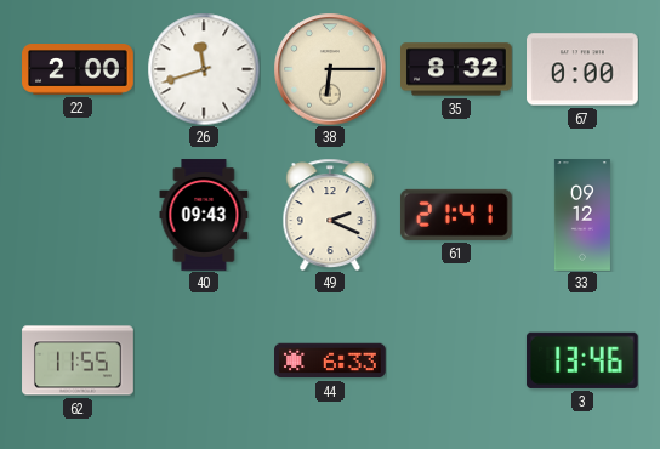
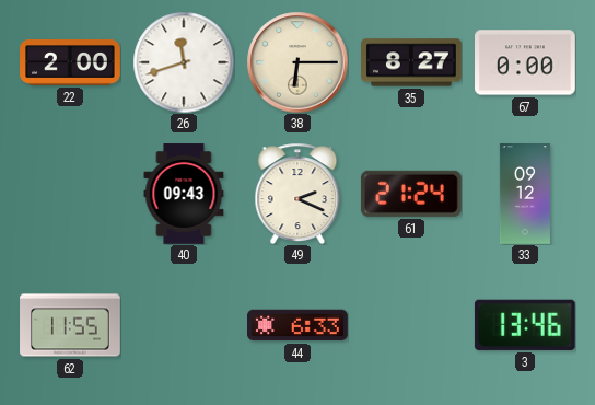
35: 8:32 -> 8:27
61: 21:41 -> 21:24
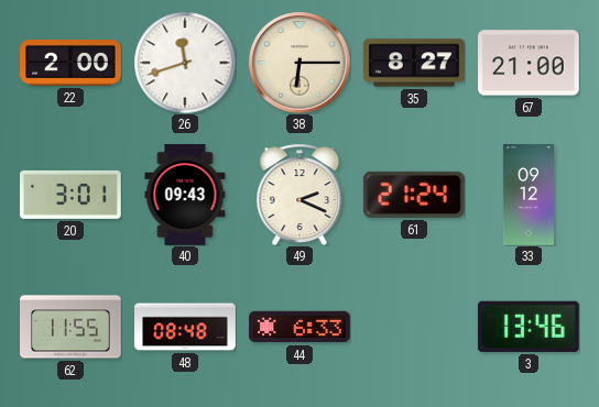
67: 0:00 -> 21:00
20: none -> 3:01
48: none -> 08:48
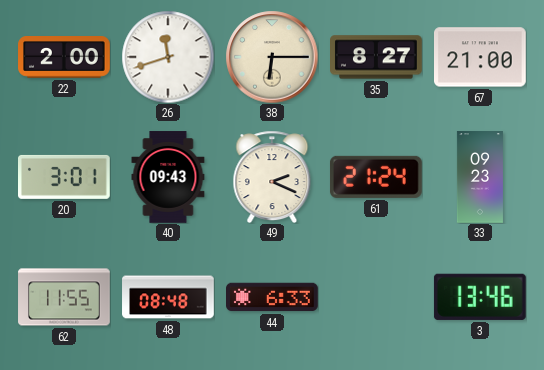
33: 09:12 -> 09:23
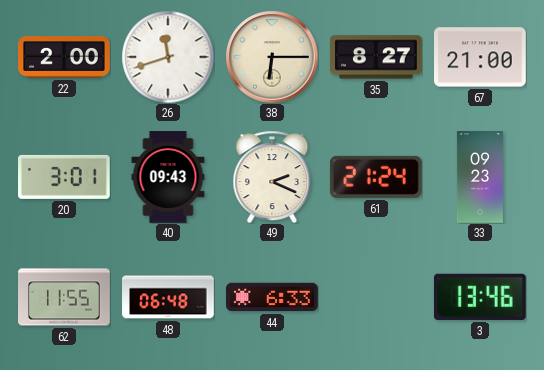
48: 08:48 -> 06:48
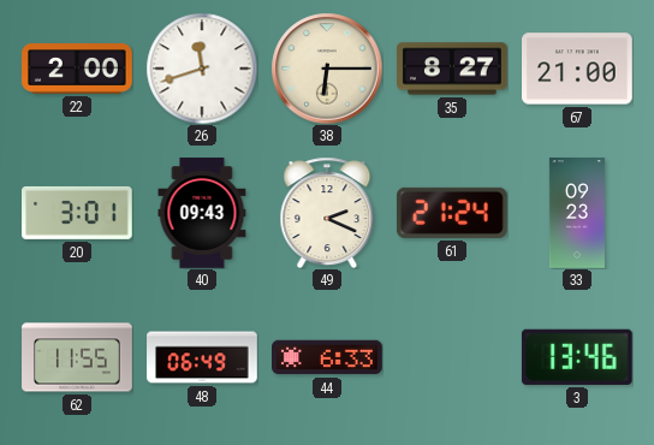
48: 06:48 -> 06:49
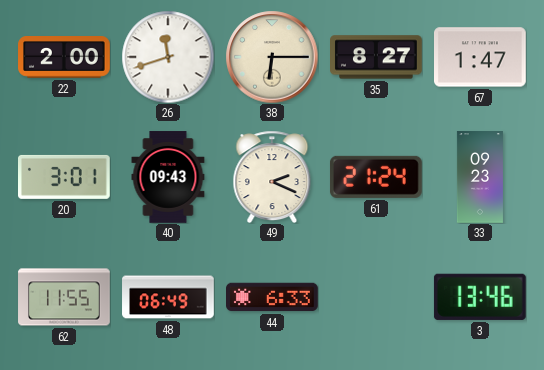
67: 21:00 -> 1:47
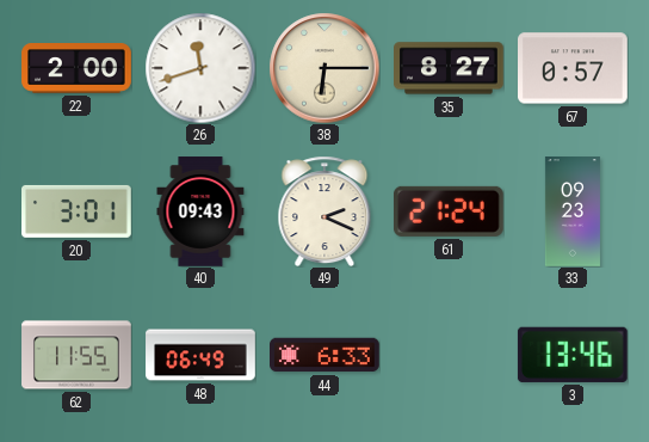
67: 1:47 -> 0:57
